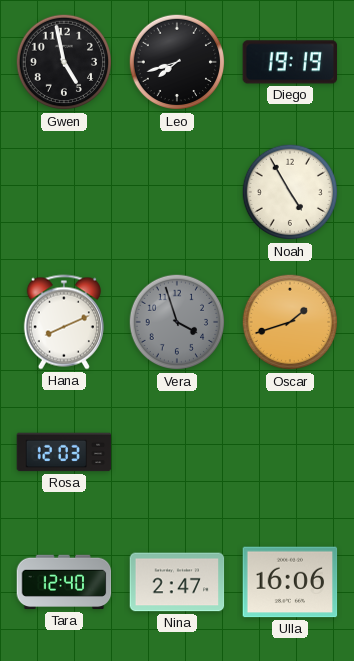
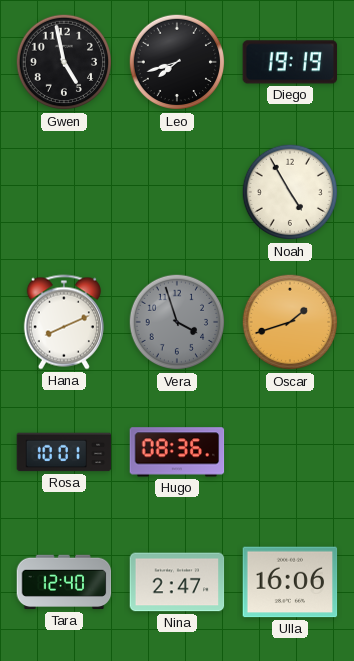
Rosa: 12:03 -> 10:01
Hugo: none -> 08:36
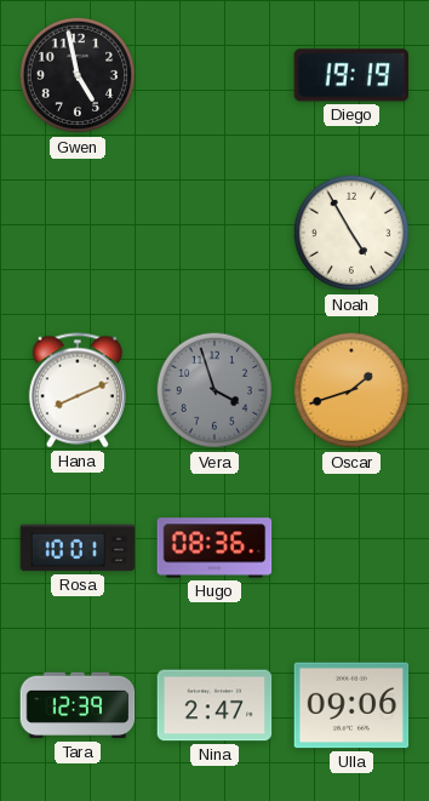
Leo: 7:42 -> none
Tara: 12:40 -> 12:39
Ulla: 16:06 -> 09:06
